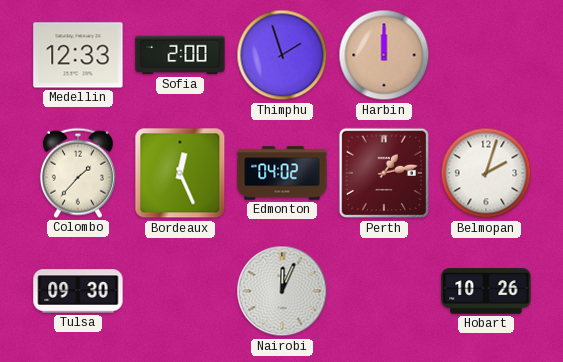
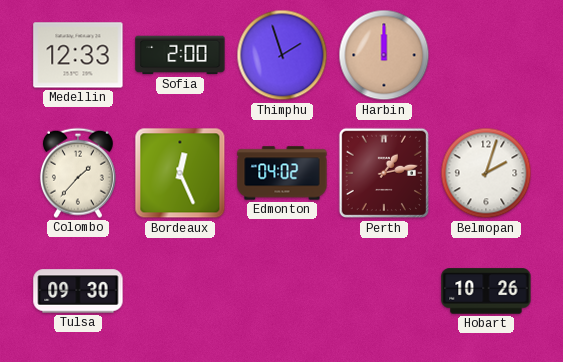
Nairobi: 12:04 -> none
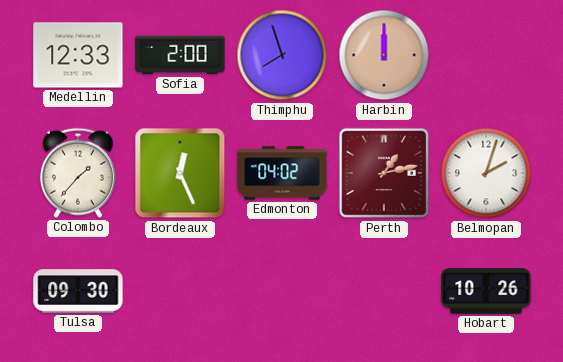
Thimphu: 1:57 -> 7:57
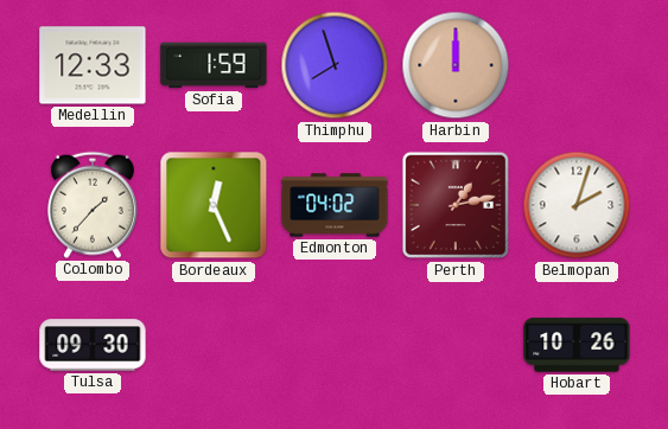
Sofia: 2:00 -> 1:59
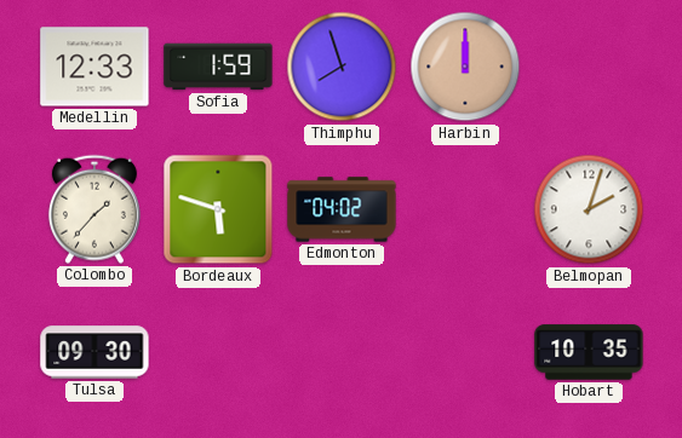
Bordeaux: 12:26 -> 5:48
Perth: 1:13 -> none
Hobart: 10:26 -> 10:35
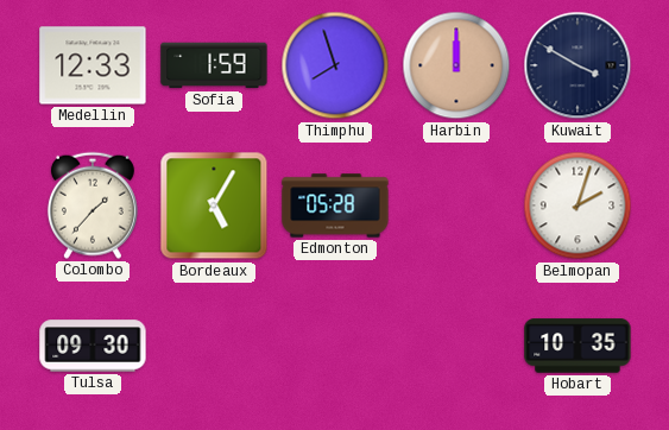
Kuwait: none -> 3:50
Bordeaux: 5:48 -> 5:05
Edmonton: 04:02 -> 05:28
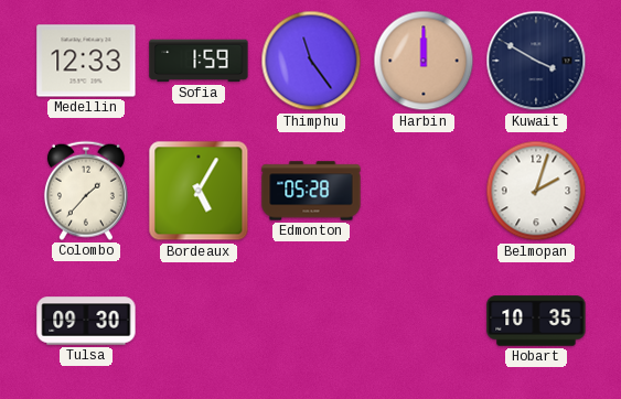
Thimphu: 7:57 -> 11:24
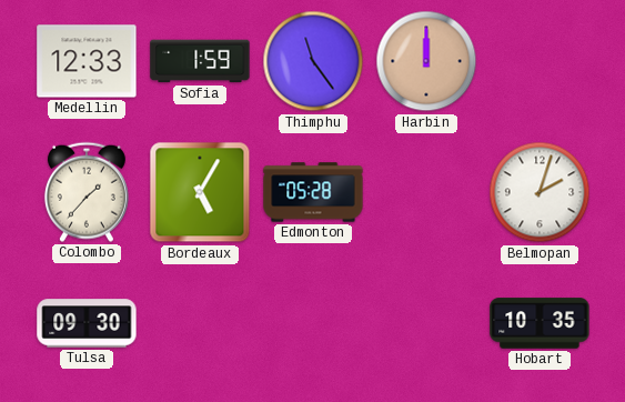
Kuwait: 3:50 -> none
